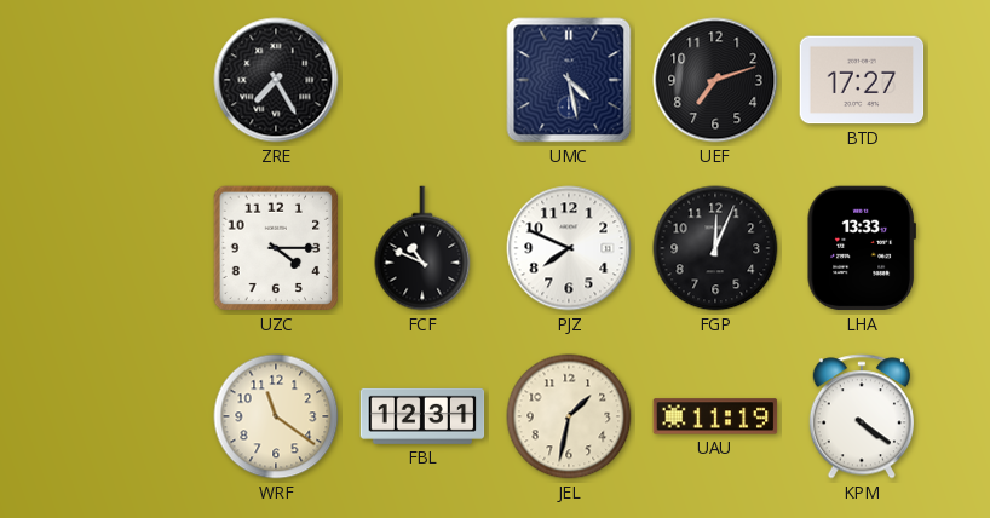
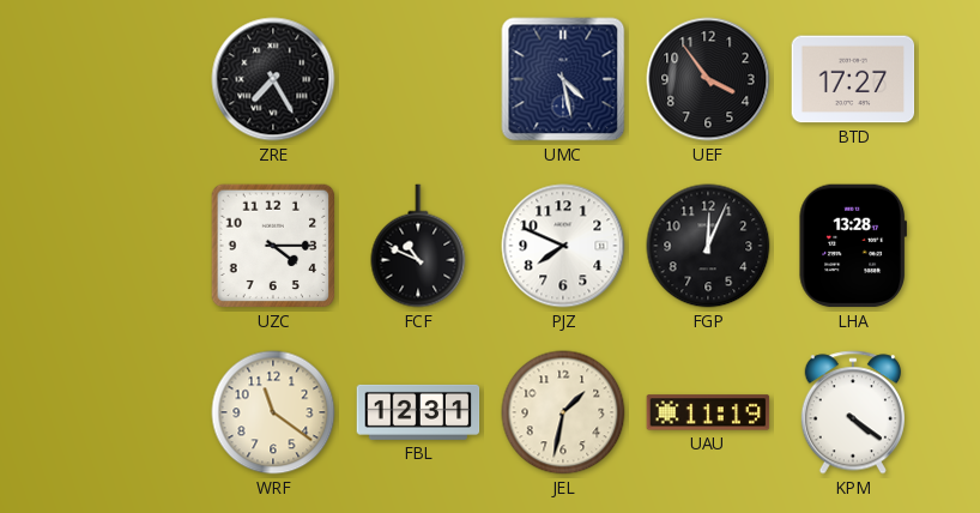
UEF: 7:12 -> 3:54
LHA: 13:33 -> 13:28
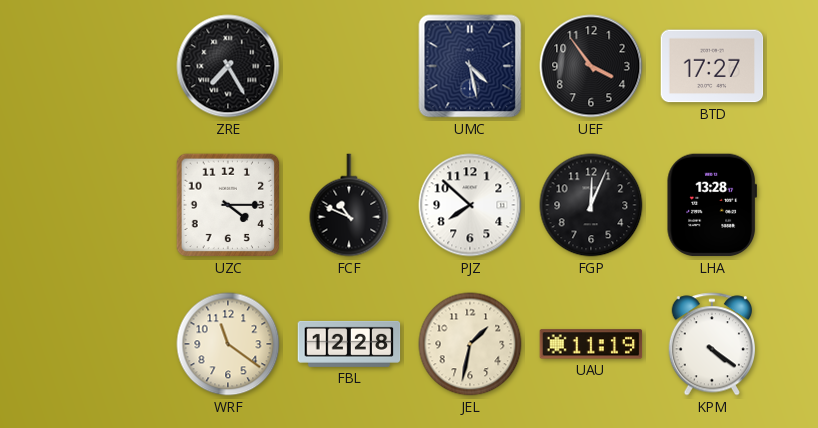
PJZ: 7:49 -> 7:52
FBL: 12:31 -> 12:28
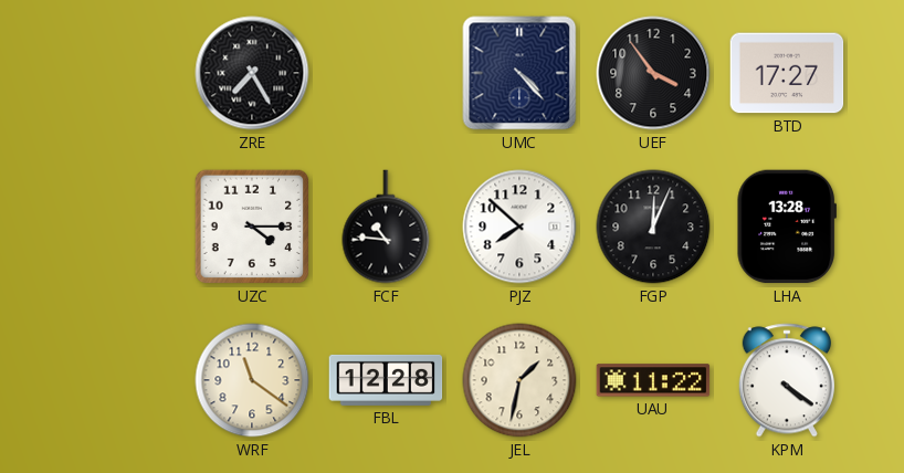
UMC: 4:28 -> 4:23
FCF: 10:49 -> 10:46
UAU: 11:19 -> 11:22
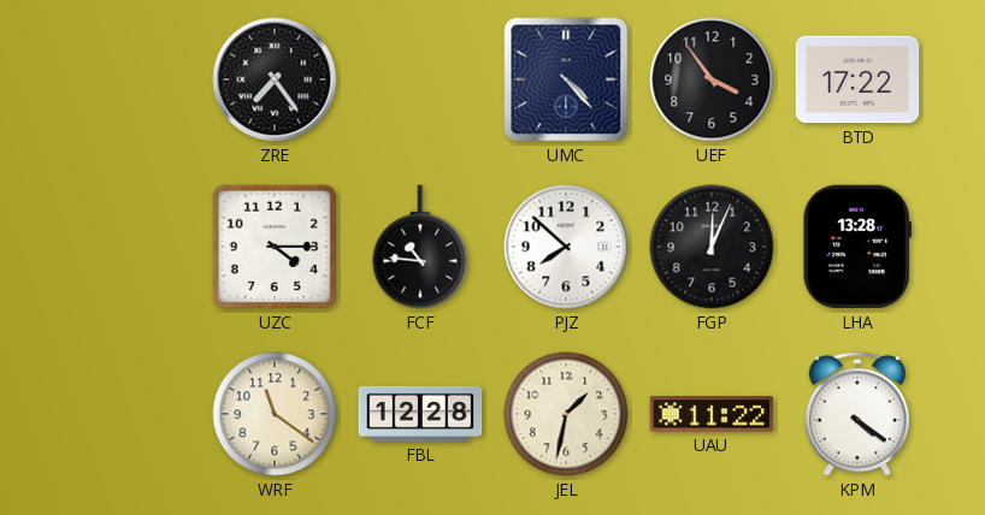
ZRE: 7:25 -> 7:24
BTD: 17:27 -> 17:22
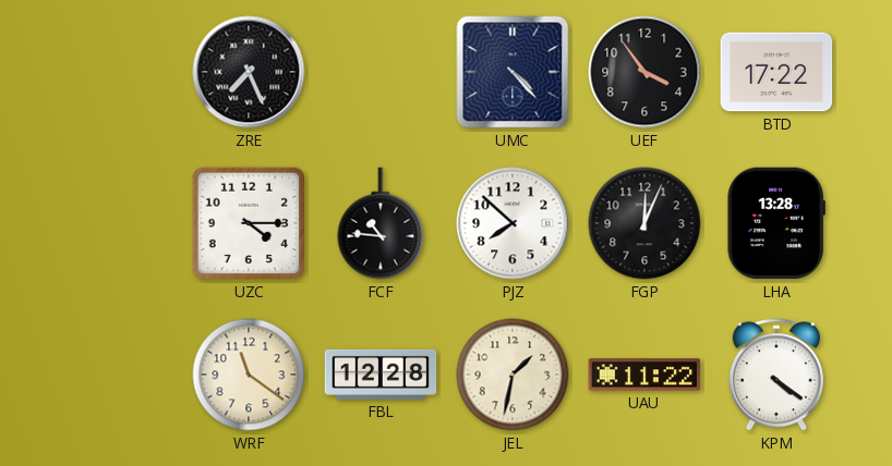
ZRE: 7:24 -> 7:26
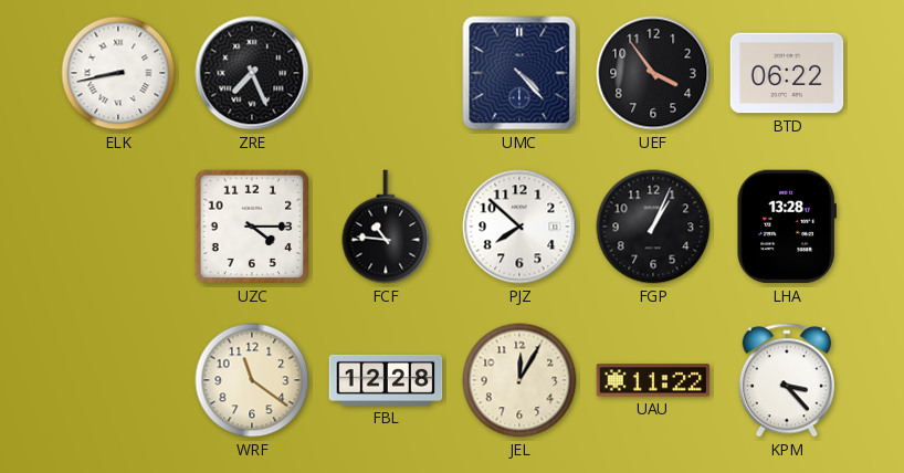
ELK: none -> 8:43
BTD: 17:22 -> 06:22
FGP: 12:04 -> 1:04
JEL: 1:32 -> 12:05
KPM: 4:21 -> 3:23
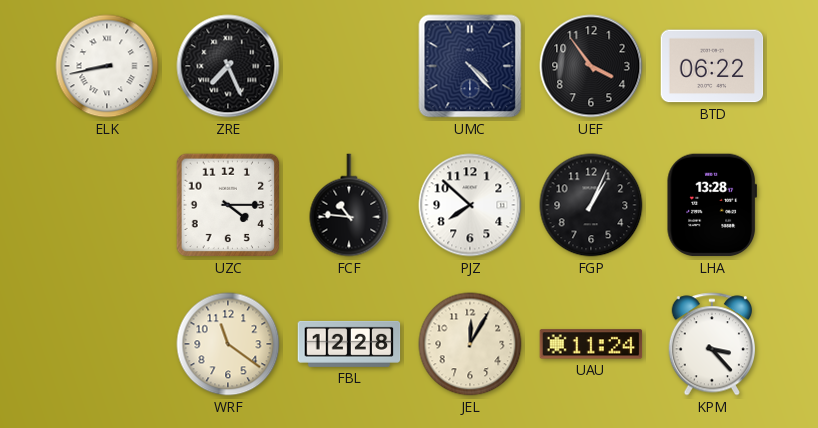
UAU: 11:22 -> 11:24
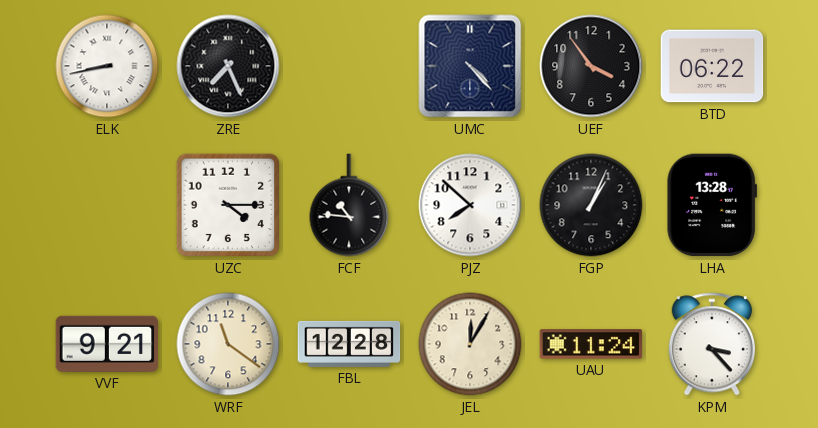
VVF: none -> 9:21
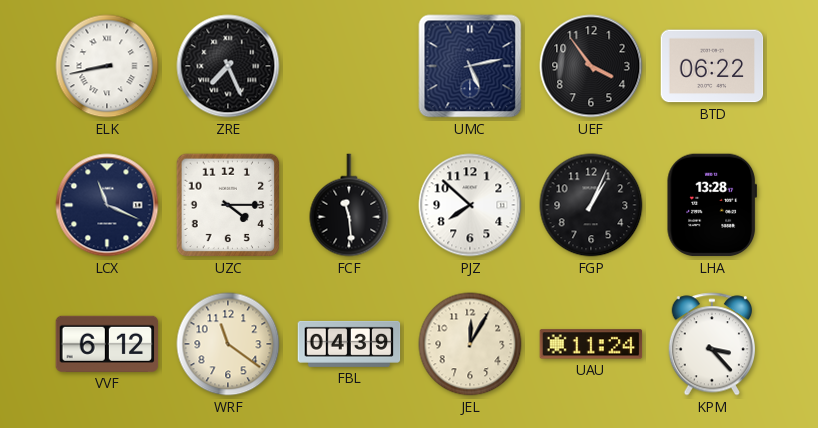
UMC: 4:23 -> 5:13
LCX: none -> 11:19
FCF: 10:46 -> 11:29
VVF: 9:21 -> 6:12
FBL: 12:28 -> 04:39
